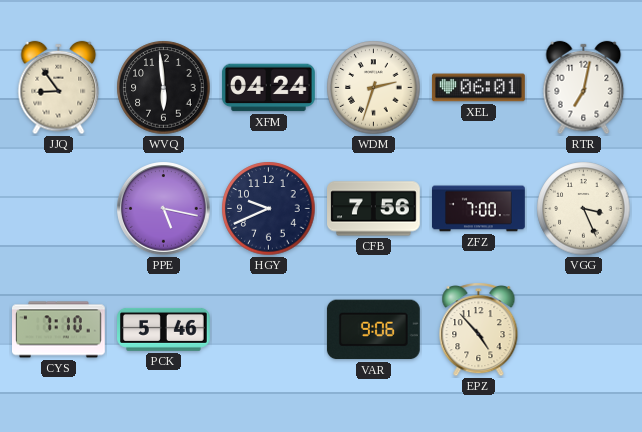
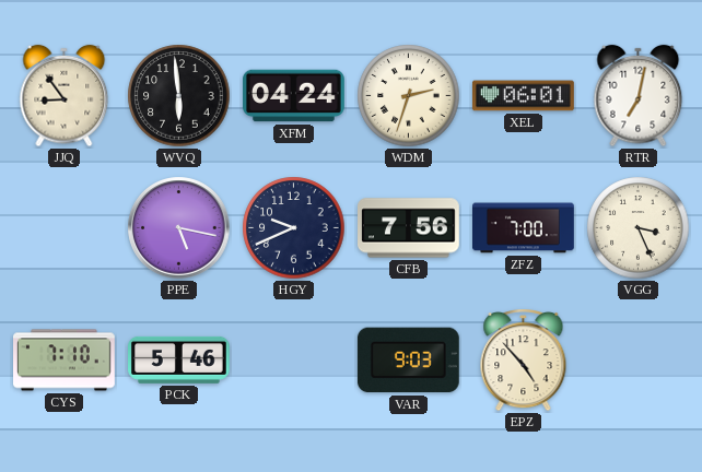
VAR: 9:06 -> 9:03
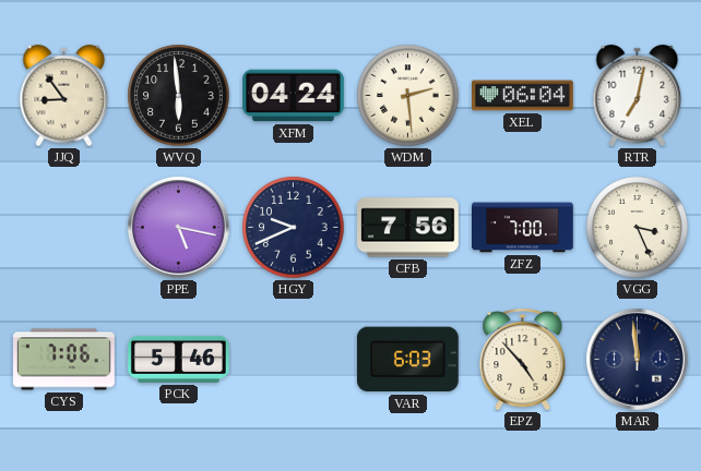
WDM: 2:33 -> 2:29
XEL: 06:01 -> 06:04
CYS: 7:10 -> 7:06
VAR: 9:03 -> 6:03
MAR: none -> 11:59
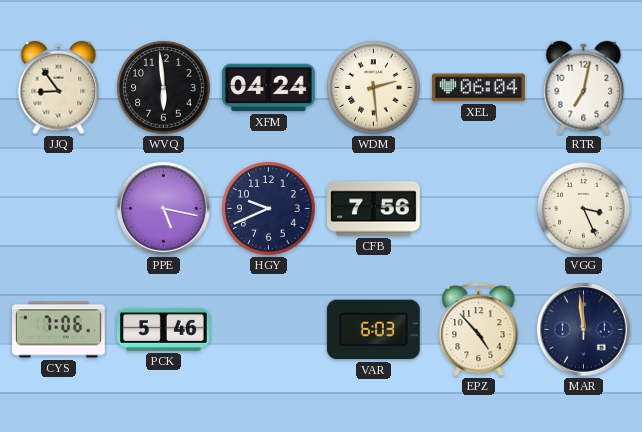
ZFZ: 7:00 -> none
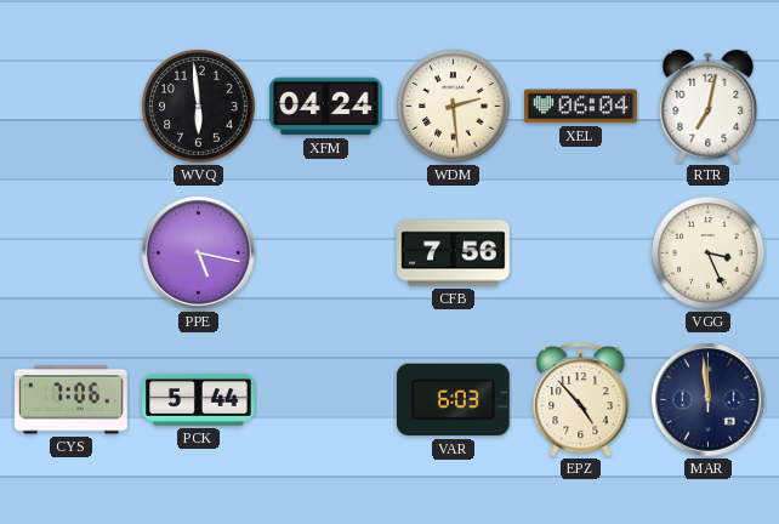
JJQ: 8:54 -> none
HGY: 9:41 -> none
PCK: 5:46 -> 5:44
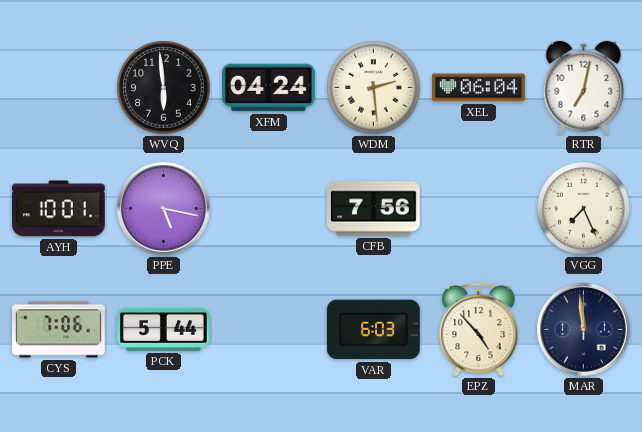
AYH: none -> 10:01
VGG: 3:26 -> 7:26
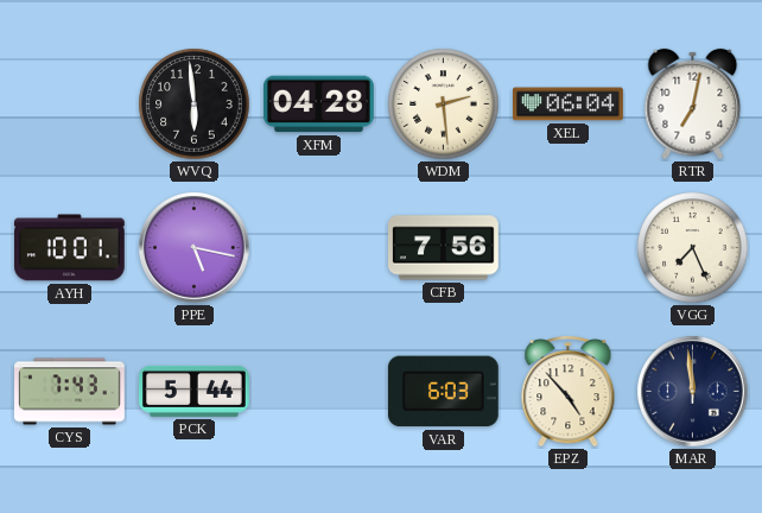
XFM: 04:24 -> 04:28
CYS: 7:06 -> 7:43
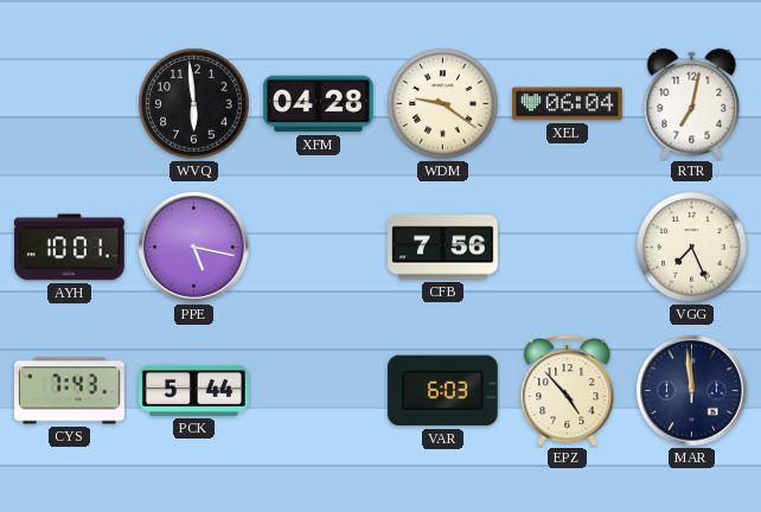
WDM: 2:29 -> 9:21
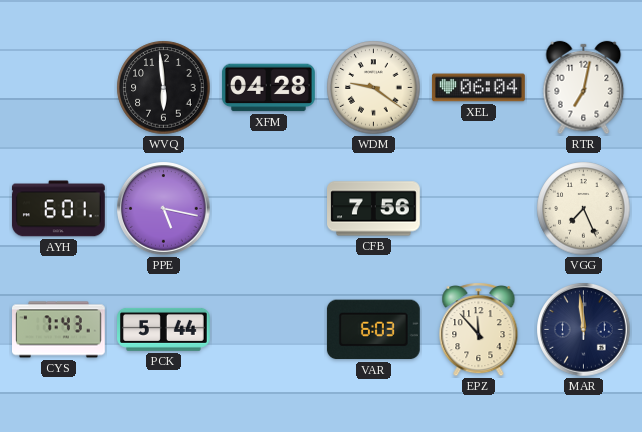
AYH: 10:01 -> 6:01
EPZ: 4:53 -> 11:53
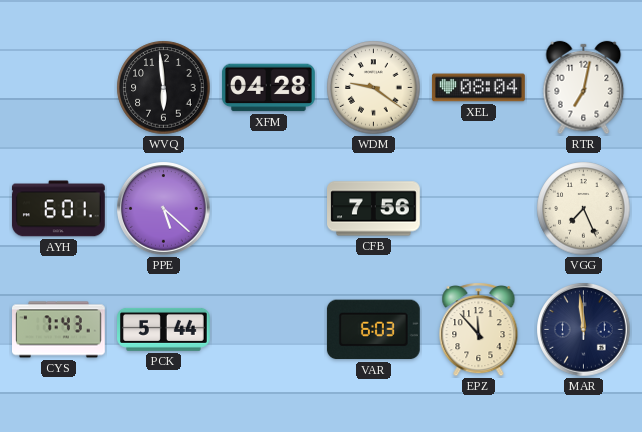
XEL: 06:04 -> 08:04
PPE: 5:17 -> 5:22
